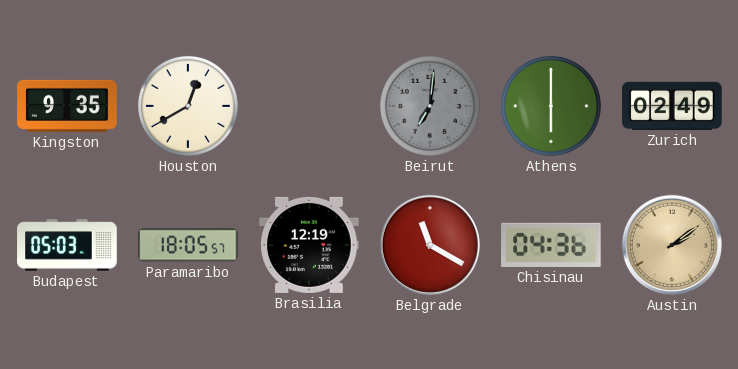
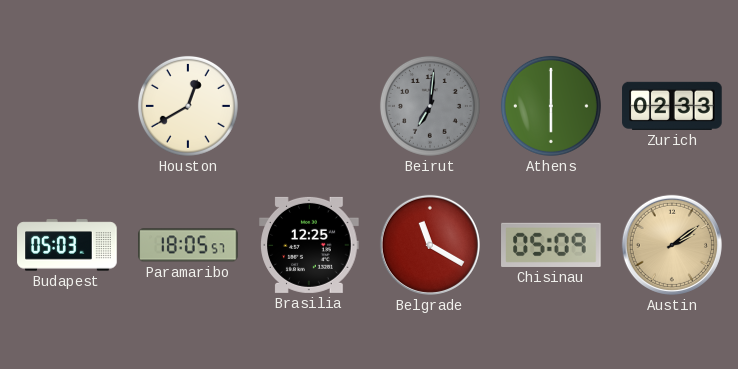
Kingston: 9:35 -> none
Zurich: 02:49 -> 02:33
Brasilia: 12:19 -> 12:25
Chisinau: 04:36 -> 05:09
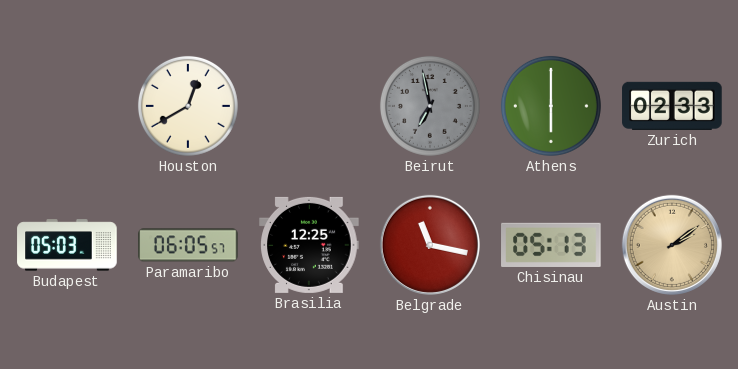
Beirut: 7:01 -> 6:58
Paramaribo: 18:05 -> 06:05
Belgrade: 11:20 -> 11:17
Chisinau: 05:09 -> 05:13
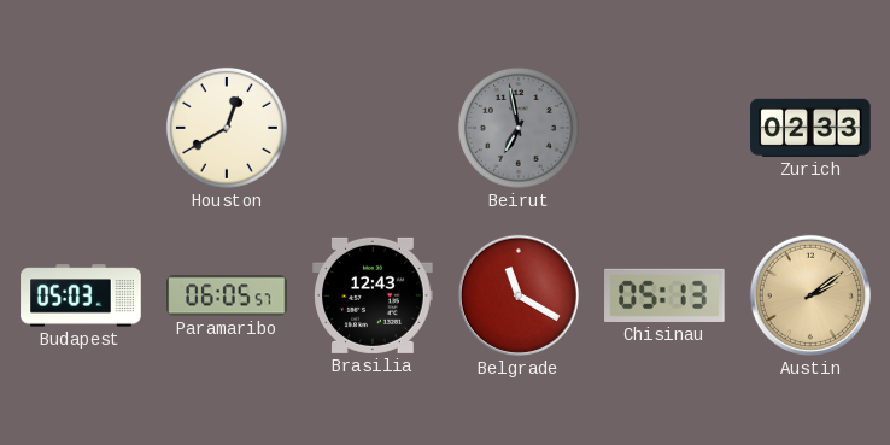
Athens: 6:00 -> none
Brasilia: 12:25 -> 12:43
Belgrade: 11:17 -> 11:20
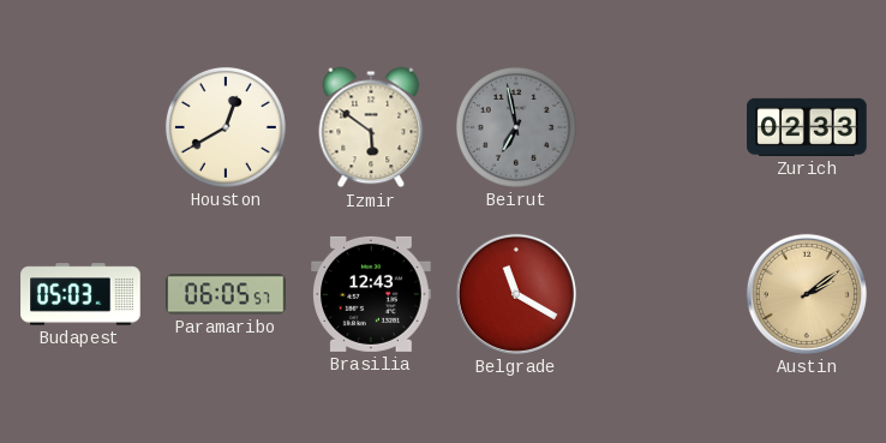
Izmir: none -> 5:51
Chisinau: 05:13 -> none
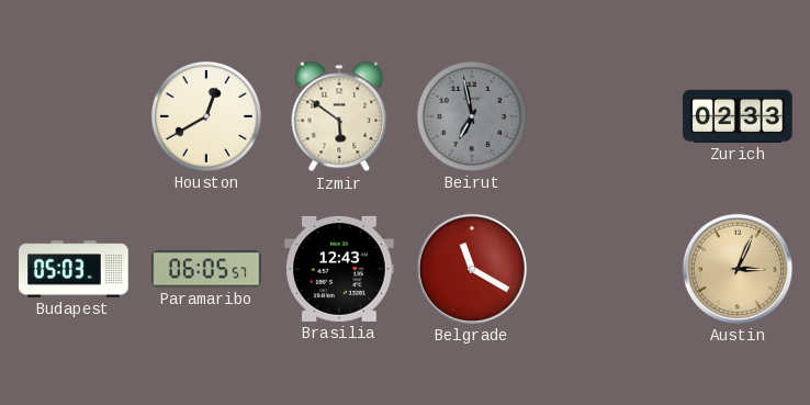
Austin: 2:09 -> 3:04
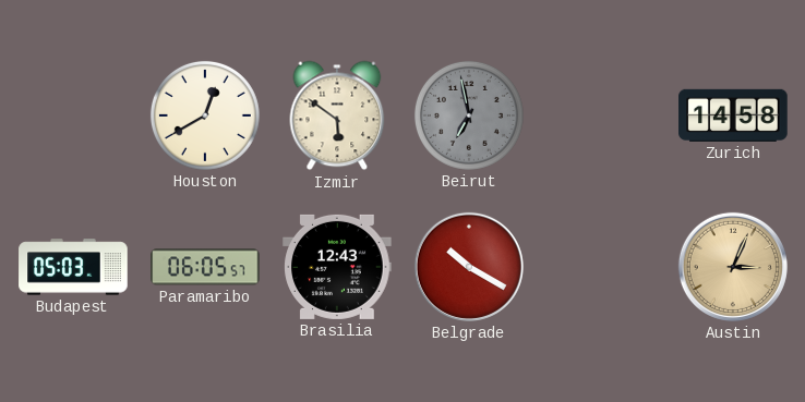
Zurich: 02:33 -> 14:58
Belgrade: 11:20 -> 10:20
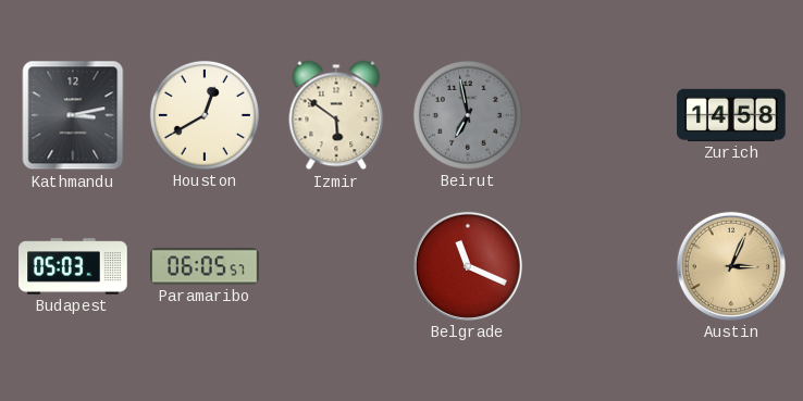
Kathmandu: none -> 3:13
Brasilia: 12:43 -> none
Belgrade: 10:20 -> 11:19
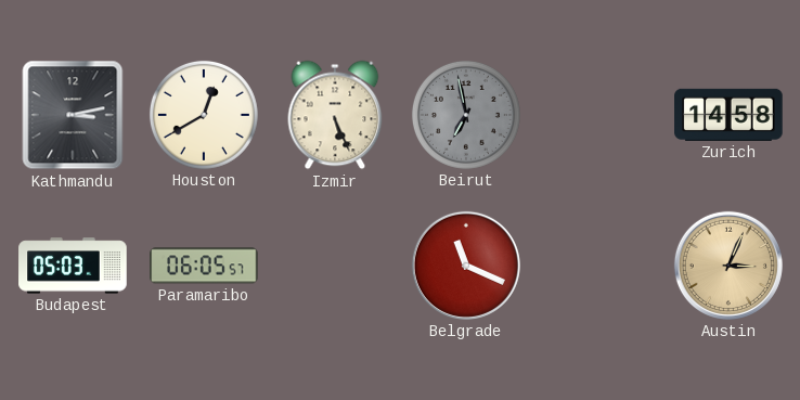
Izmir: 5:51 -> 5:26
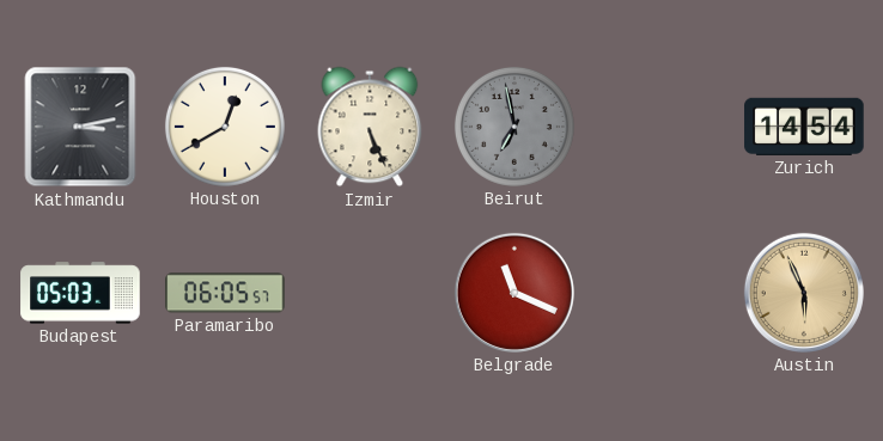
Zurich: 14:58 -> 14:54
Austin: 3:04 -> 5:56
